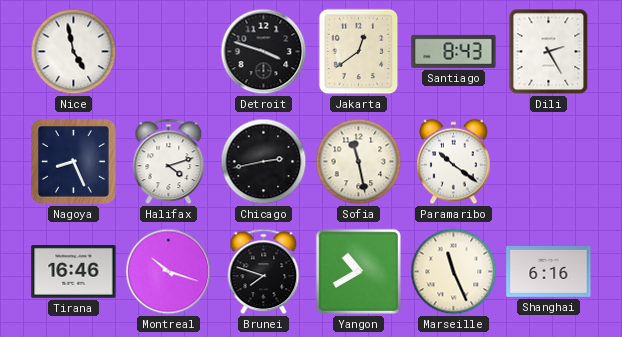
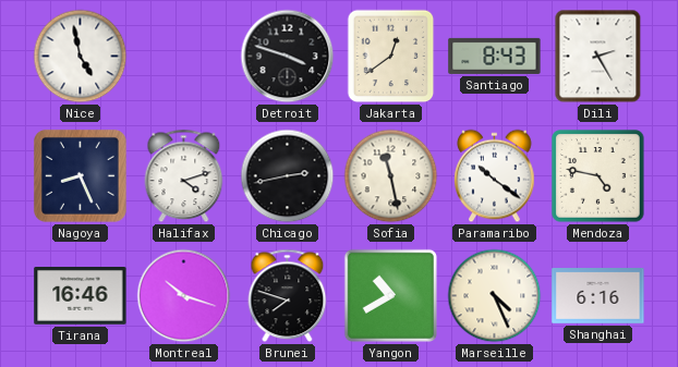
Mendoza: none -> 4:47
Marseille: 11:26 -> 4:26
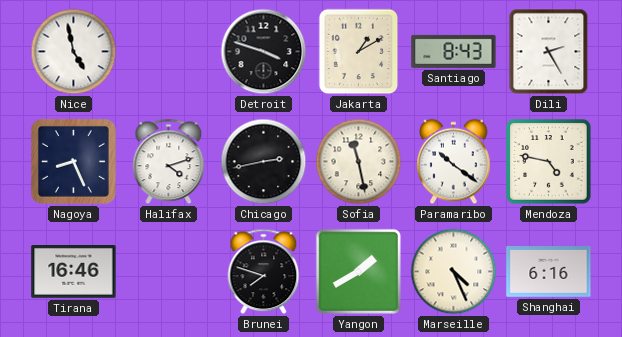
Jakarta: 12:39 -> 1:10
Montreal: 10:18 -> none
Yangon: 10:40 -> 1:40
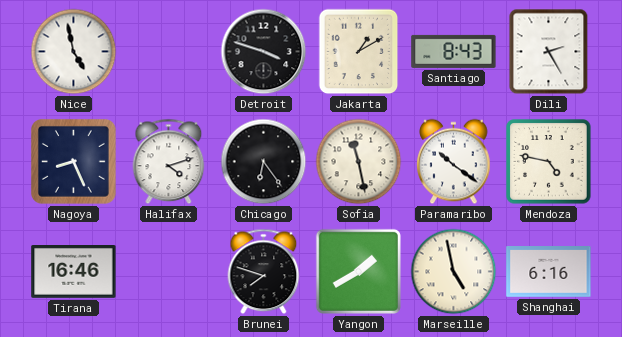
Chicago: 2:43 -> 6:24
Marseille: 4:26 -> 4:58
